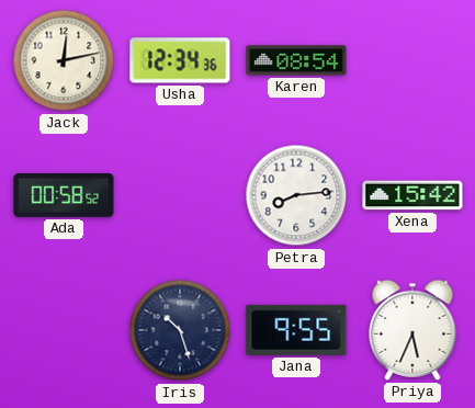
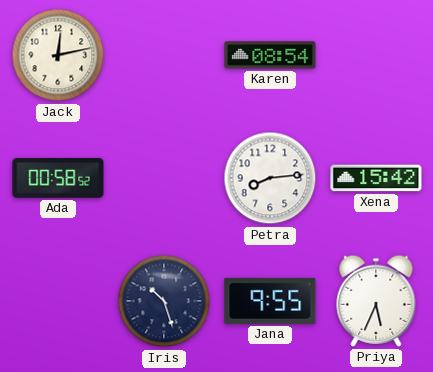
Usha: 12:34 -> none
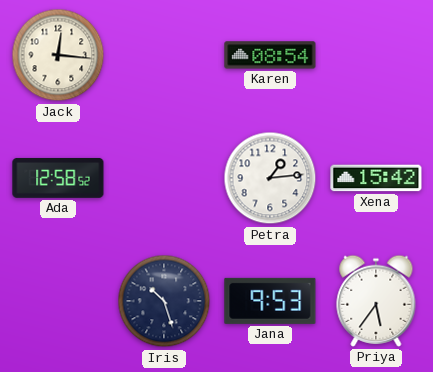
Jack: 12:13 -> 12:16
Ada: 00:58 -> 12:58
Petra: 8:14 -> 1:14
Jana: 9:55 -> 9:53
Priya: 5:34 -> 5:36
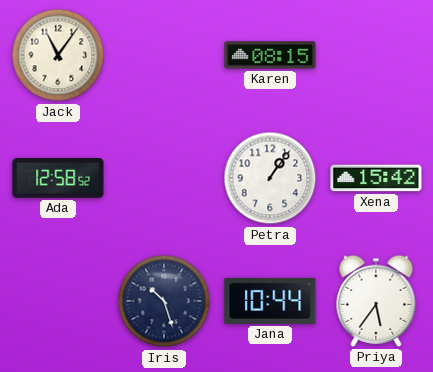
Jack: 12:16 -> 11:06
Karen: 08:54 -> 08:15
Petra: 1:14 -> 1:06
Jana: 9:53 -> 10:44
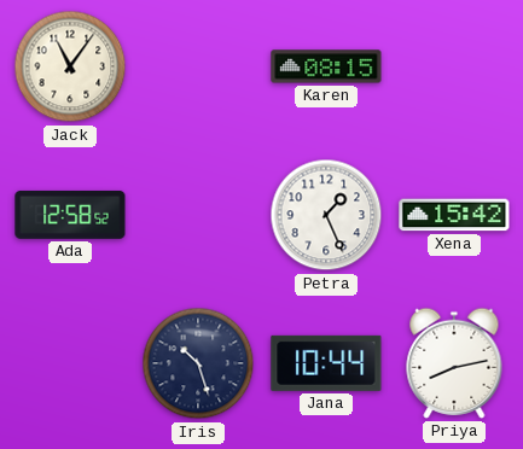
Petra: 1:06 -> 1:26
Priya: 5:36 -> 8:13
